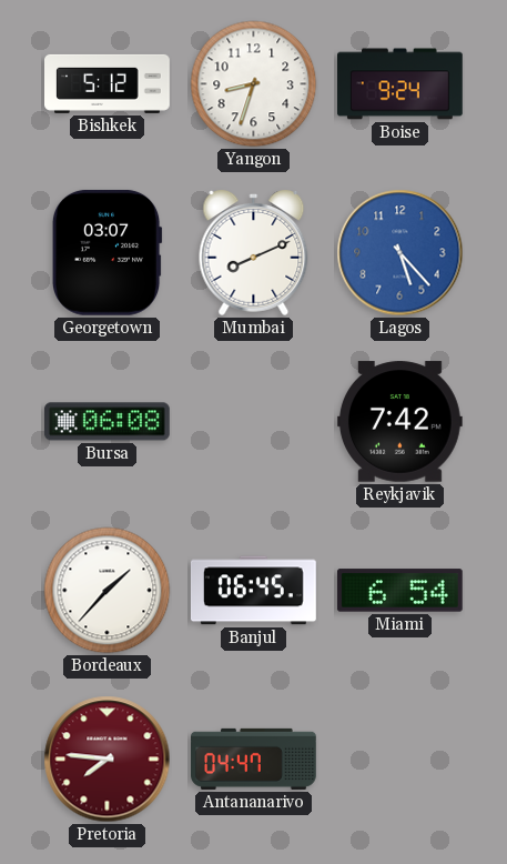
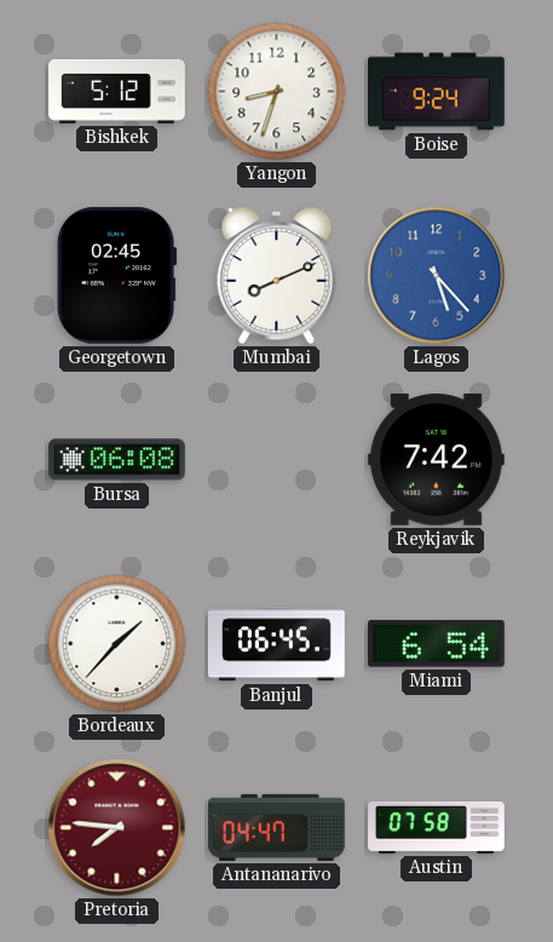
Georgetown: 03:07 -> 02:45
Austin: none -> 07:58
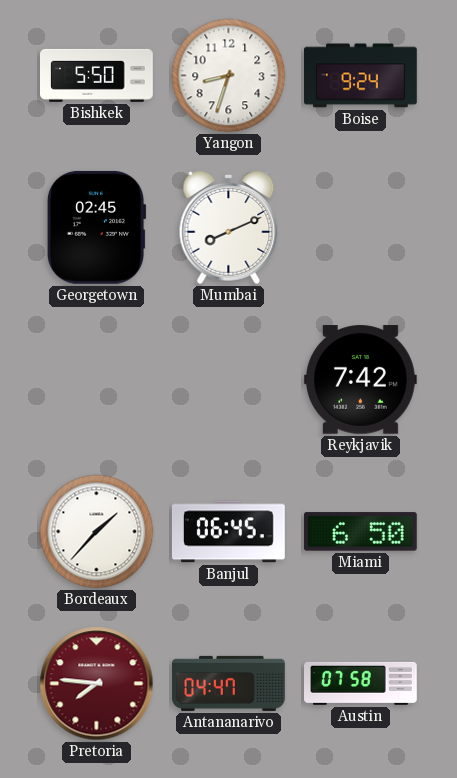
Bishkek: 5:12 -> 5:50
Lagos: 5:23 -> none
Bursa: 06:08 -> none
Miami: 6:54 -> 6:50
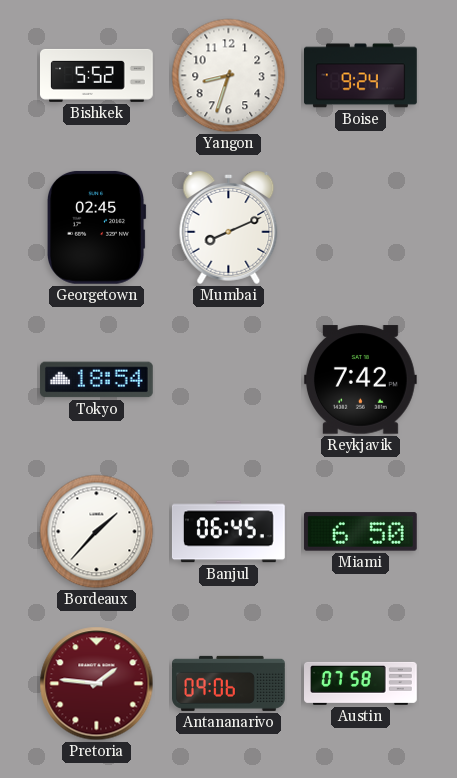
Bishkek: 5:50 -> 5:52
Tokyo: none -> 18:54
Pretoria: 7:46 -> 1:46
Antananarivo: 04:47 -> 09:06
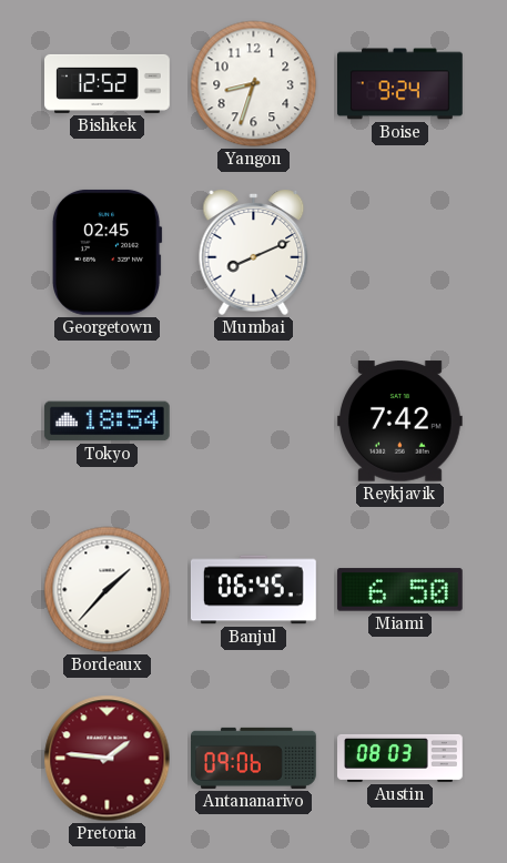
Bishkek: 5:52 -> 12:52
Austin: 07:58 -> 08:03
